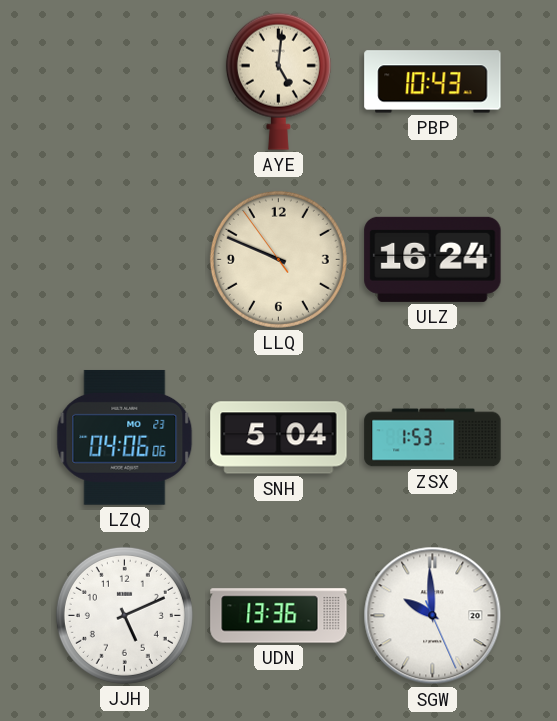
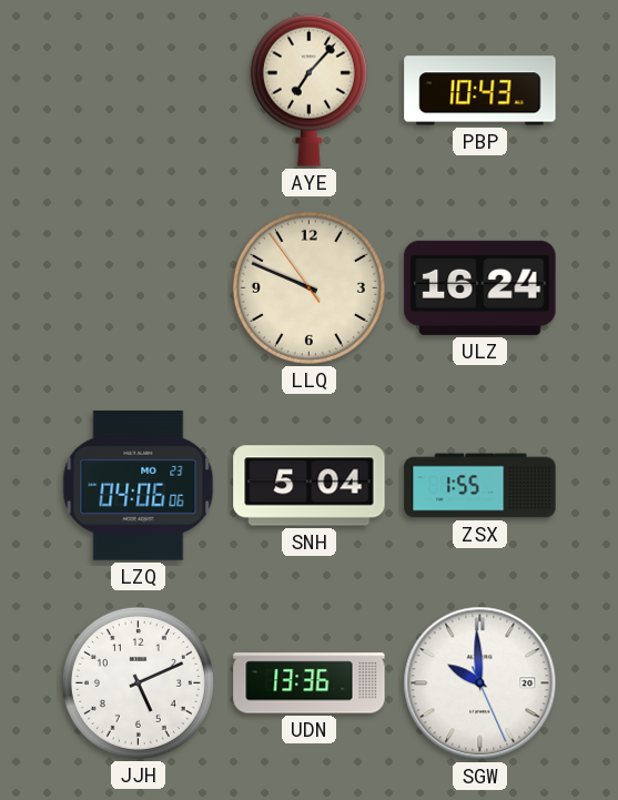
AYE: 5:01 -> 7:07
ZSX: 1:53 -> 1:55
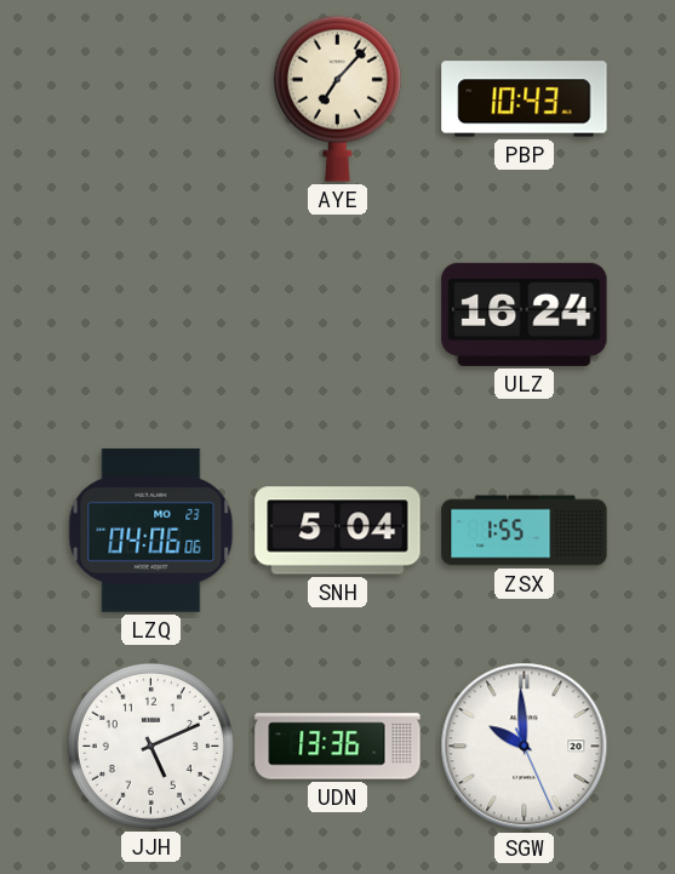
LLQ: 9:48 -> none
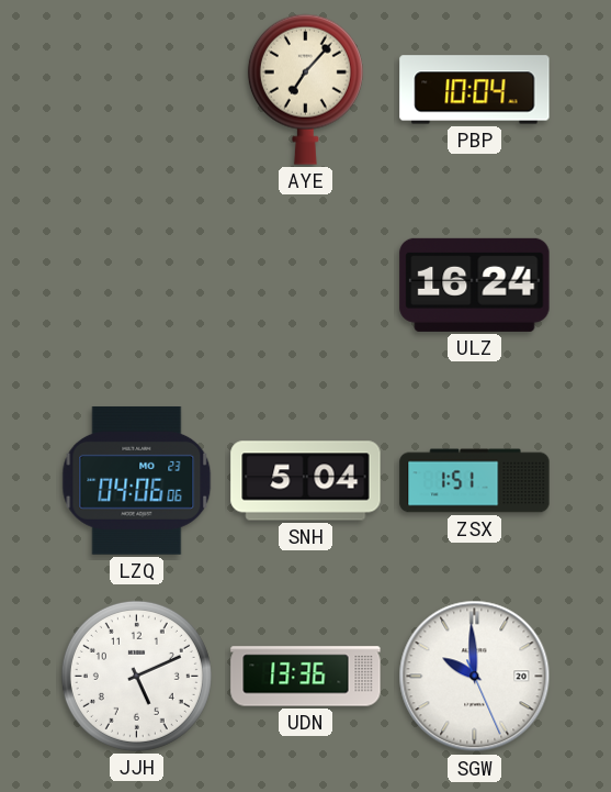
PBP: 10:43 -> 10:04
ZSX: 1:55 -> 1:51
